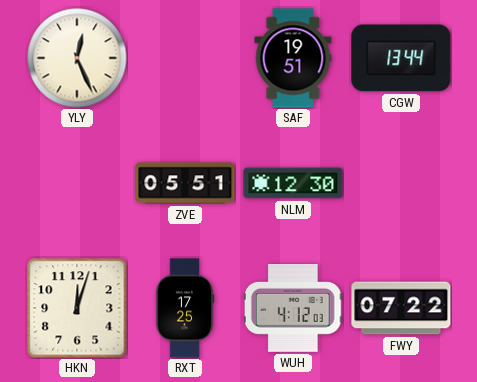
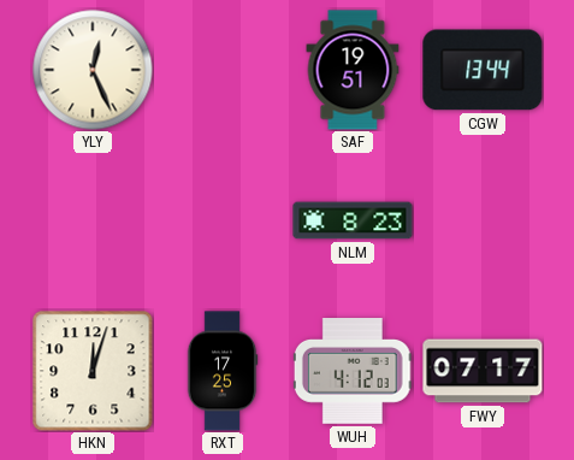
ZVE: 05:51 -> none
NLM: 12:30 -> 8:23
FWY: 07:22 -> 07:17
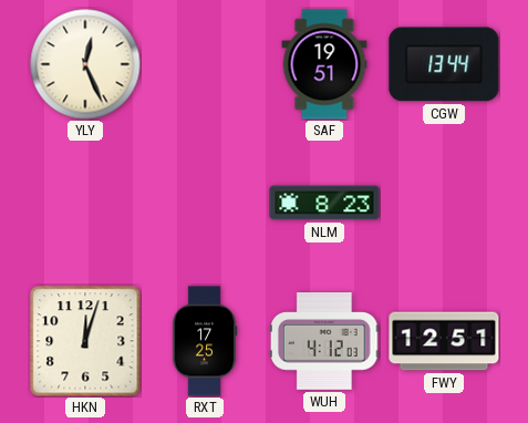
FWY: 07:17 -> 12:51
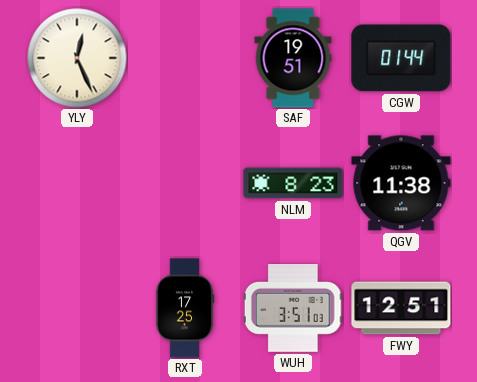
CGW: 13:44 -> 01:44
QGV: none -> 11:38
HKN: 12:03 -> none
WUH: 4:12 -> 3:51
